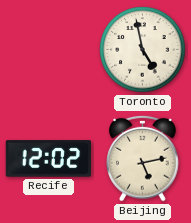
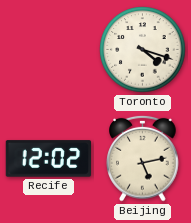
Toronto: 4:58 -> 4:18
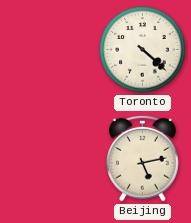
Toronto: 4:18 -> 4:22
Recife: 12:02 -> none
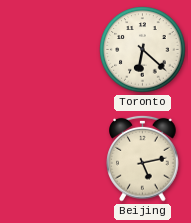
Toronto: 4:22 -> 6:22
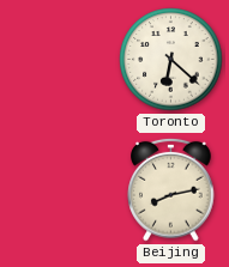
Beijing: 5:13 -> 8:13
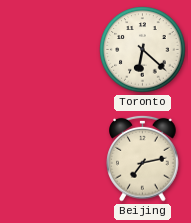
Beijing: 8:13 -> 7:13
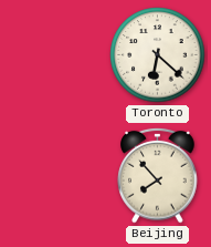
Beijing: 7:13 -> 7:53
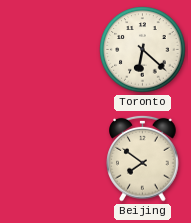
Beijing: 7:53 -> 7:51
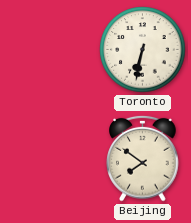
Toronto: 6:22 -> 6:32
